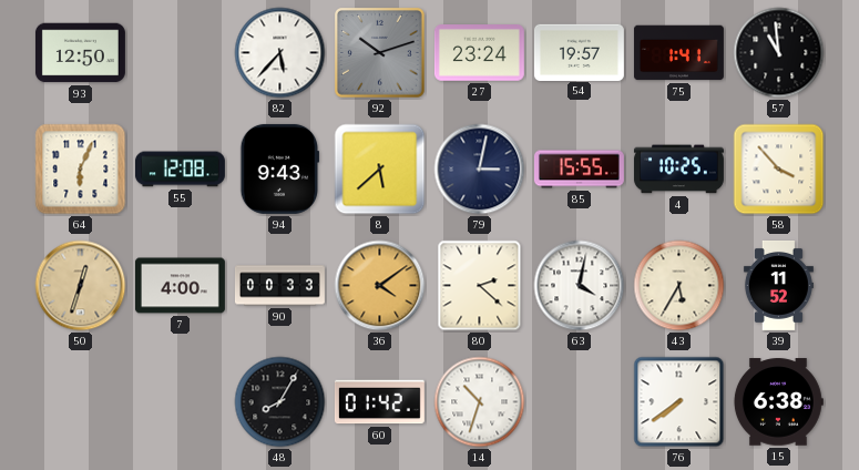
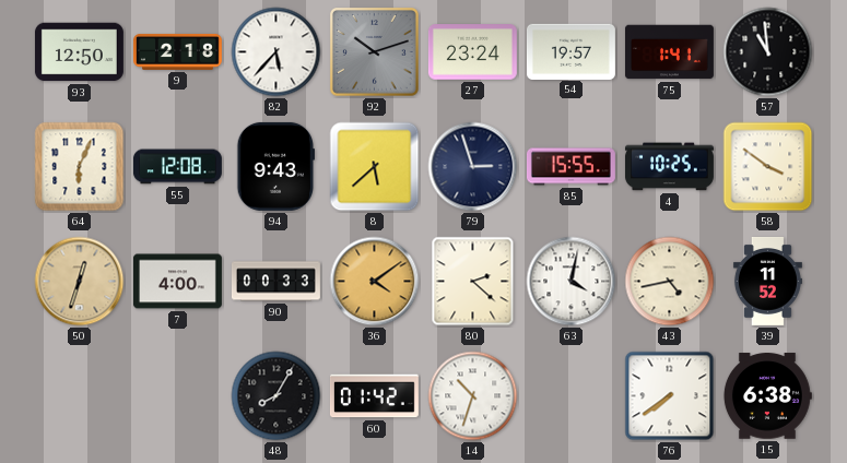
9: none -> 2:18
79: 3:02 -> 2:57
58: 3:53 -> 3:51
43: 5:35 -> 4:43
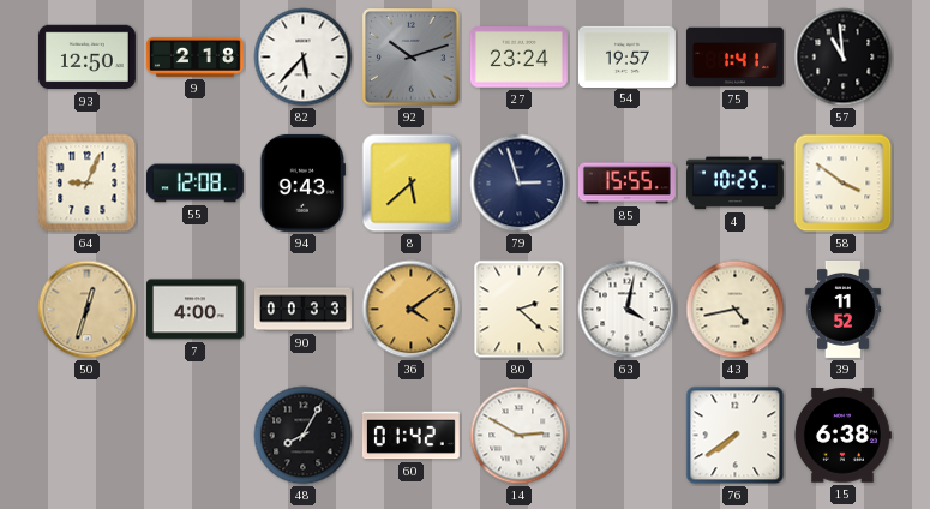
64: 6:04 -> 9:04
14: 10:33 -> 2:50
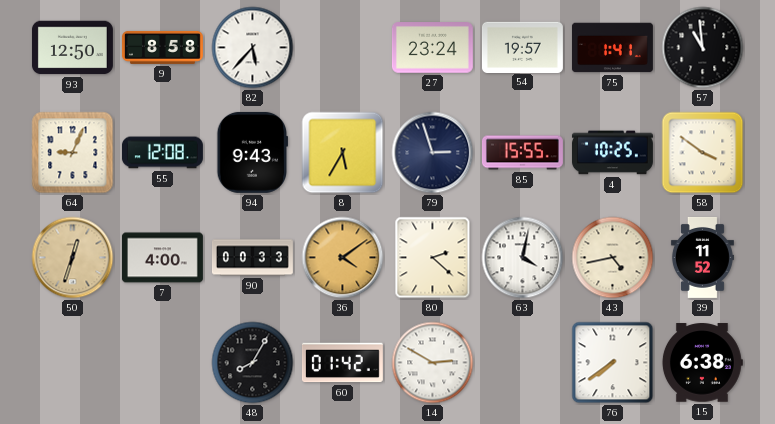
9: 2:18 -> 8:58
92: 10:12 -> none
8: 5:38 -> 5:35
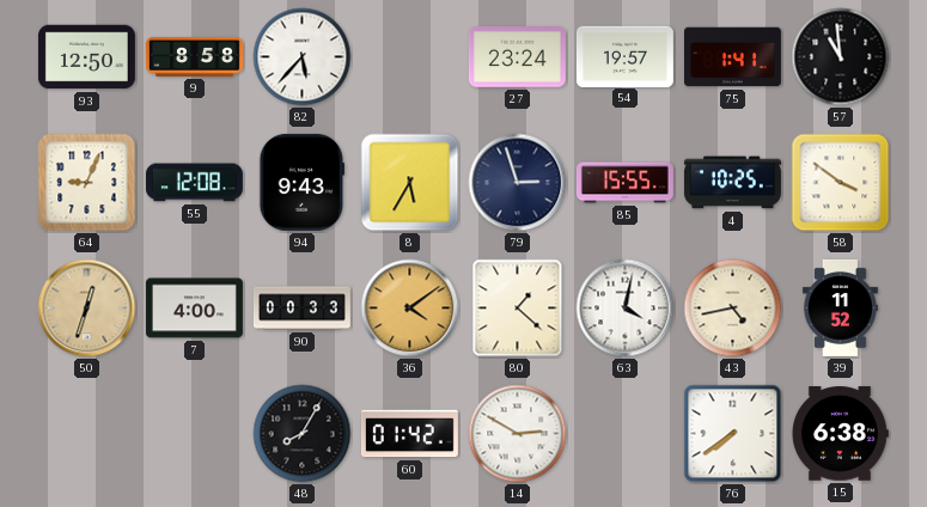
80: 2:22 -> 1:22
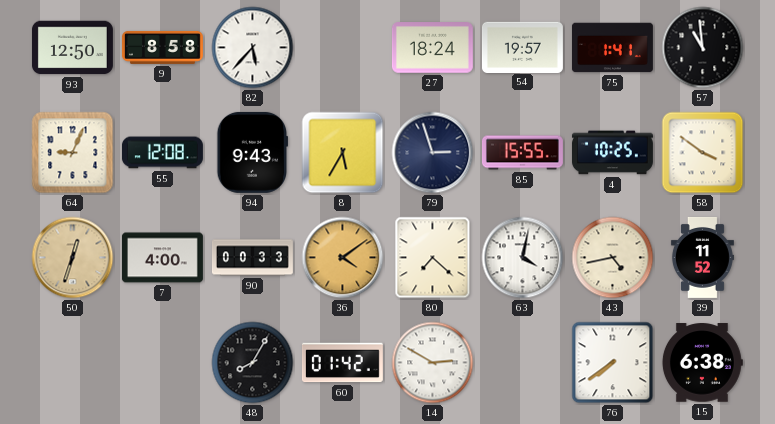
27: 23:24 -> 18:24
80: 1:22 -> 7:22
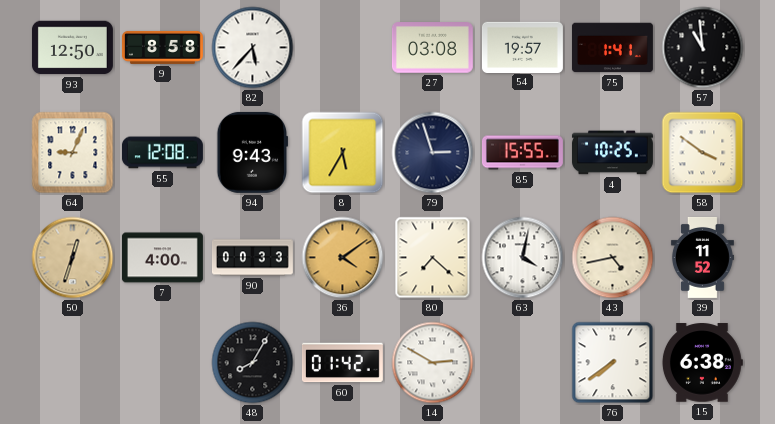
27: 18:24 -> 03:08
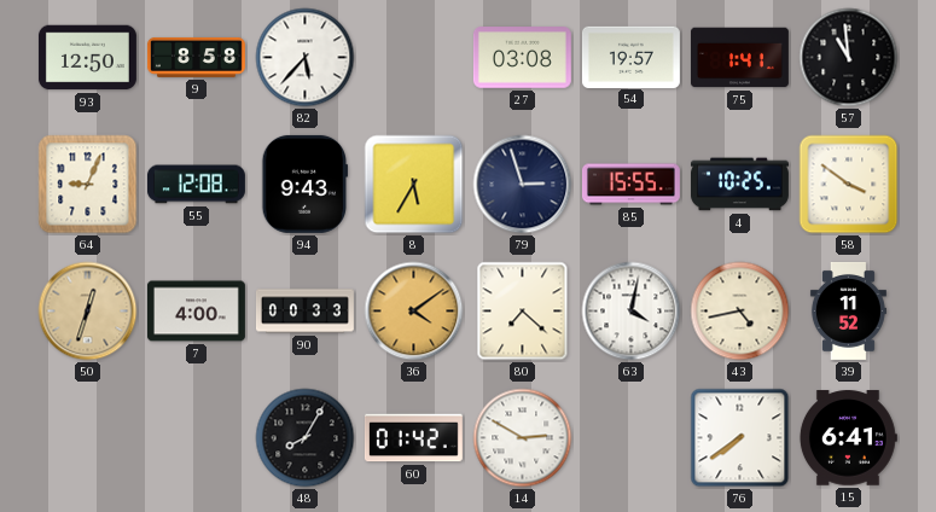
15: 6:38 -> 6:41
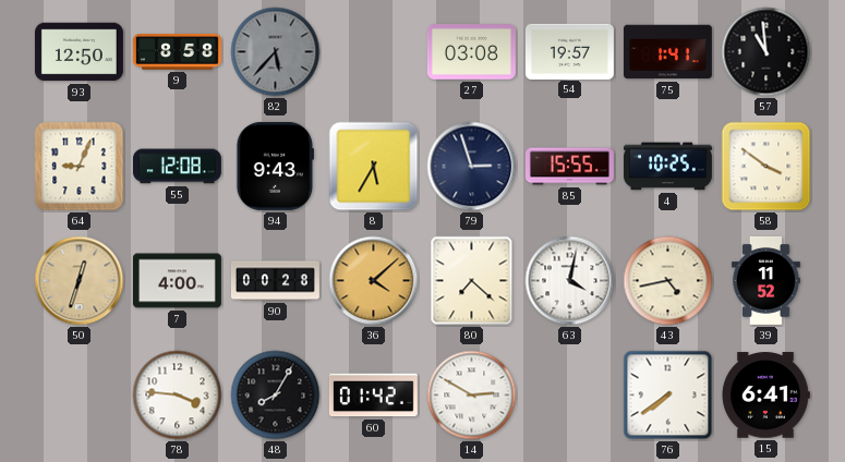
82 dial: white -> grey
90: 00:33 -> 00:28
36: 4:09 -> 4:08
78: none -> 3:46
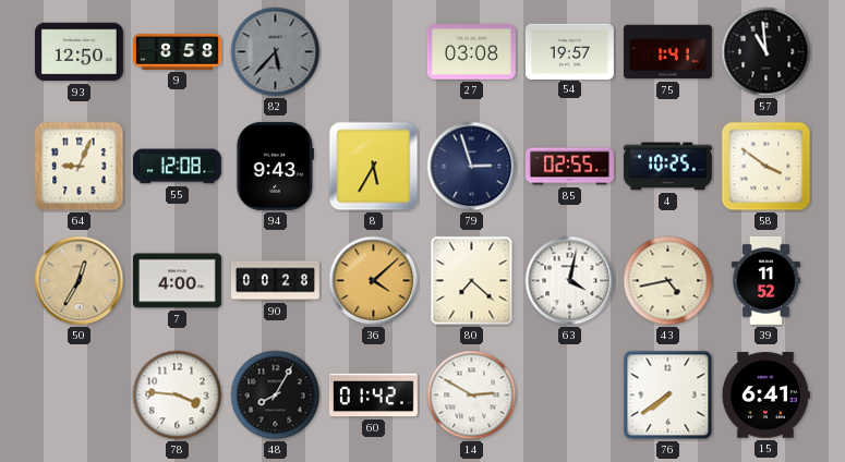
85: 15:55 -> 02:55
50: 12:33 -> 12:35
